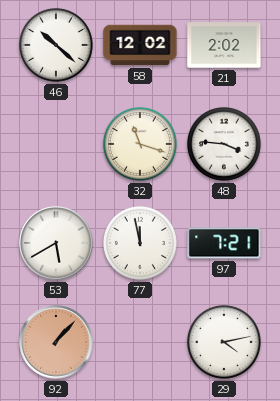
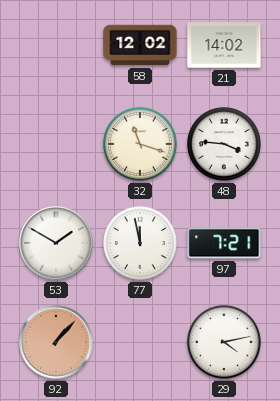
46: 10:22 -> none
21: 2:02 -> 14:02
53: 5:40 -> 1:50
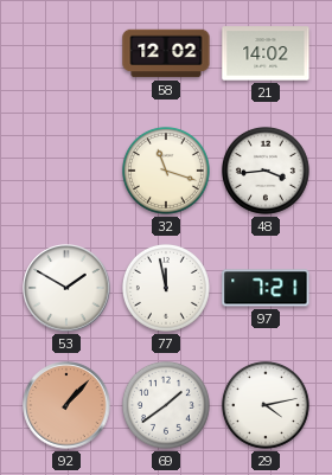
48: 3:46 -> 3:44
69: none -> 1:39
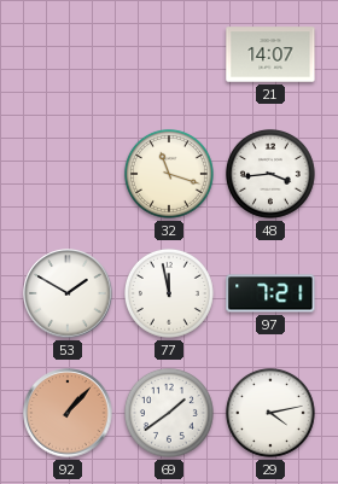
58: 12:02 -> none
21: 14:02 -> 14:07
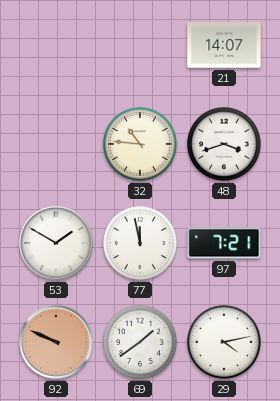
32: 11:18 -> 10:46
48: 3:44 -> 3:42
92: 1:07 -> 9:49
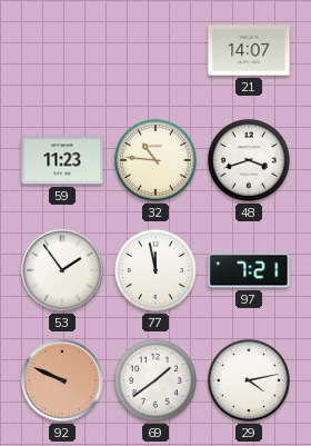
59: none -> 11:23
53: 1:50 -> 1:54
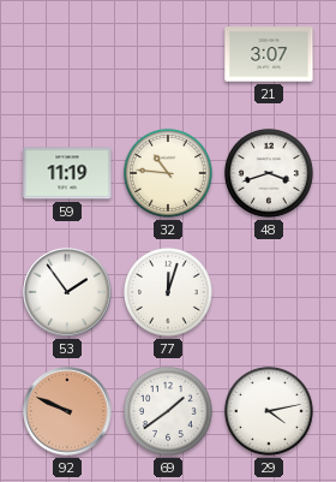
21: 14:07 -> 3:07
59: 11:23 -> 11:19
77: 11:58 -> 12:03
97: 7:21 -> none
